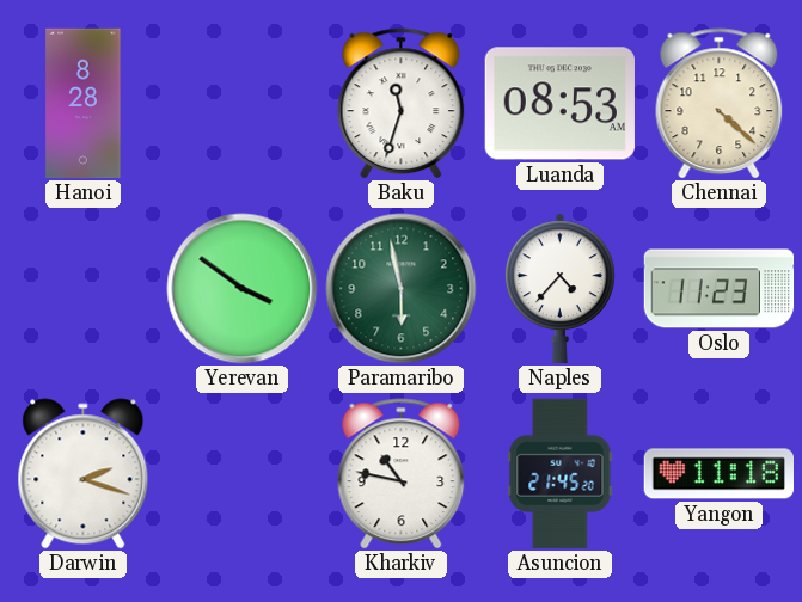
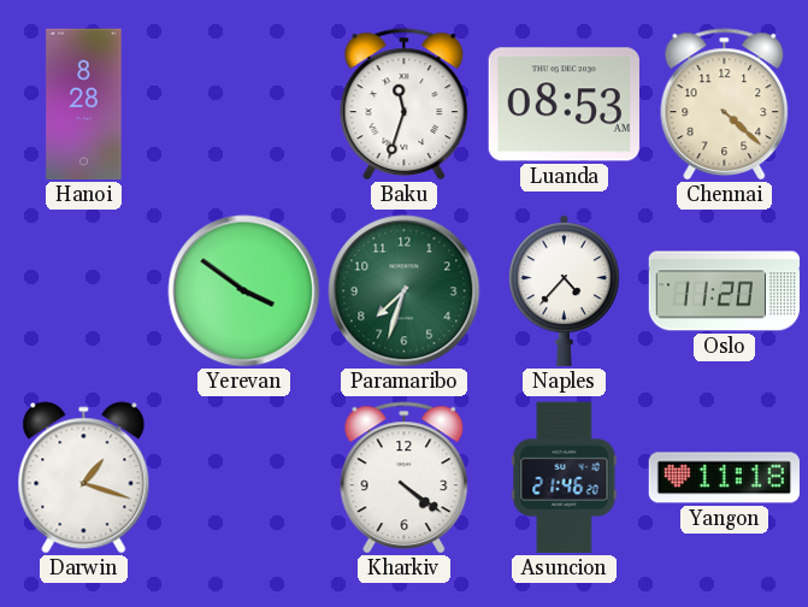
Paramaribo: 5:58 -> 7:33
Oslo: 11:23 -> 11:20
Darwin: 2:18 -> 1:18
Kharkiv: 10:47 -> 4:21
Asuncion: 21:45 -> 21:46
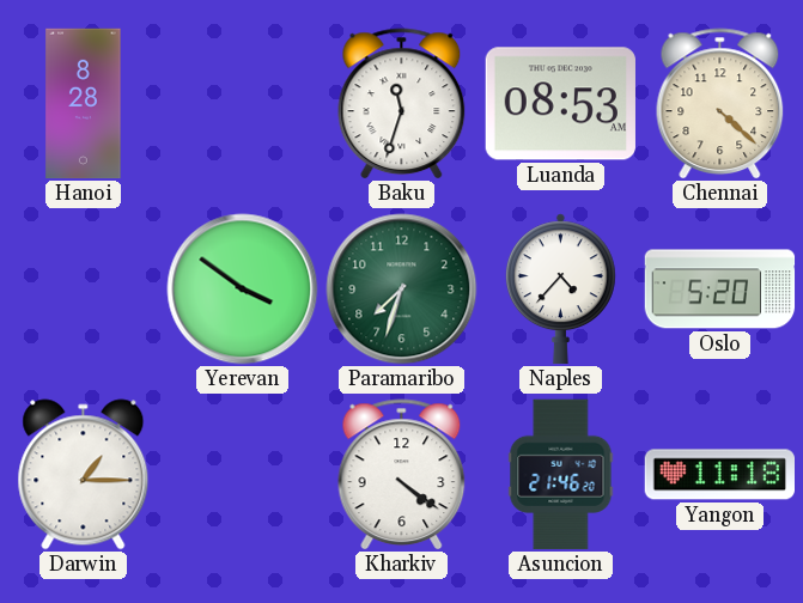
Oslo: 11:20 -> 5:20
Darwin: 1:18 -> 1:15
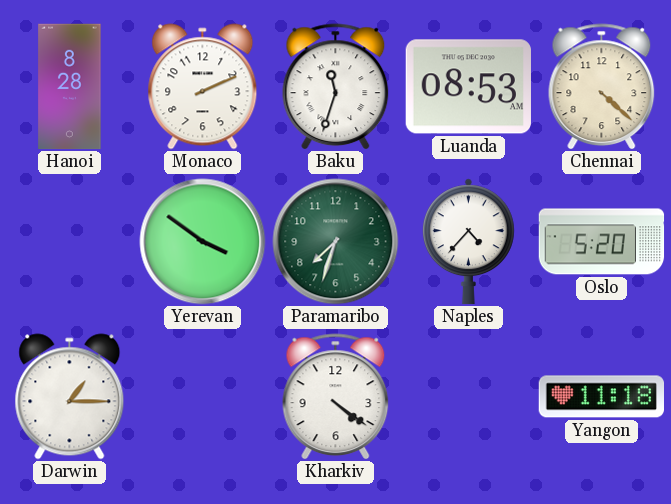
Monaco: none -> 2:11
Asuncion: 21:46 -> none
